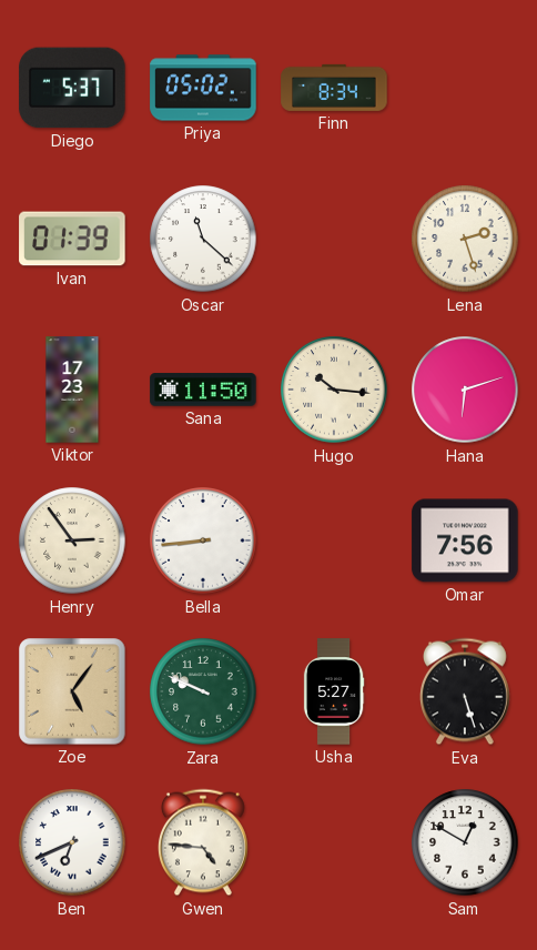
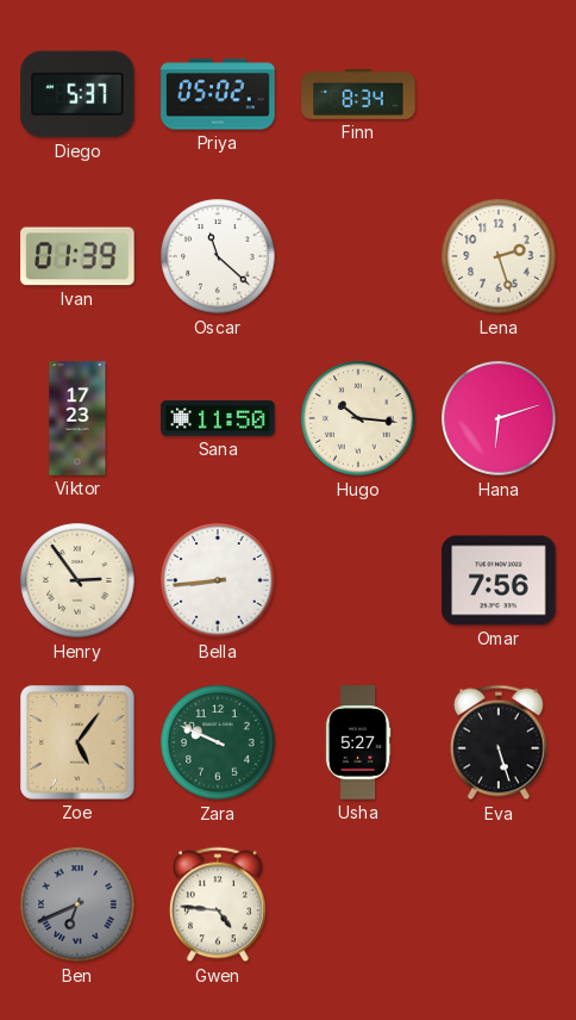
Ben dial: white -> grey
Sam: 12:50 -> none
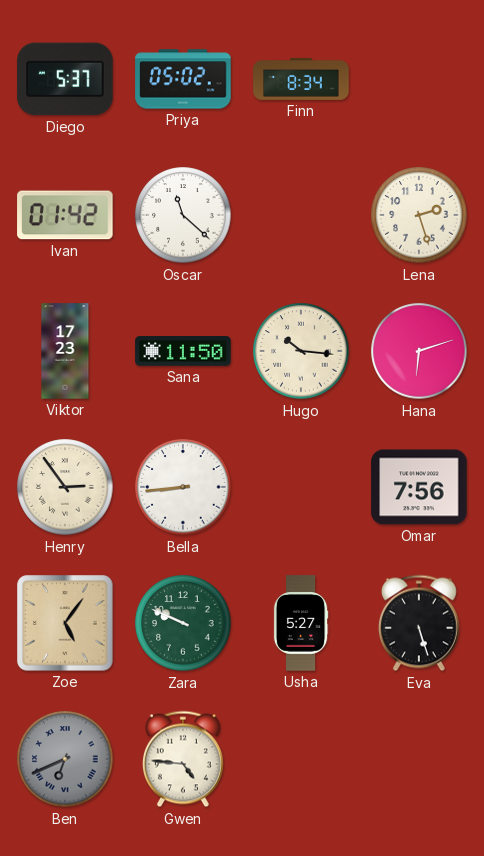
Ivan: 01:39 -> 01:42
